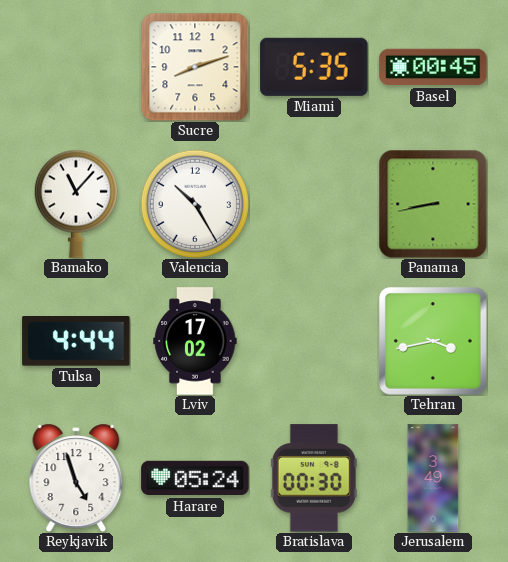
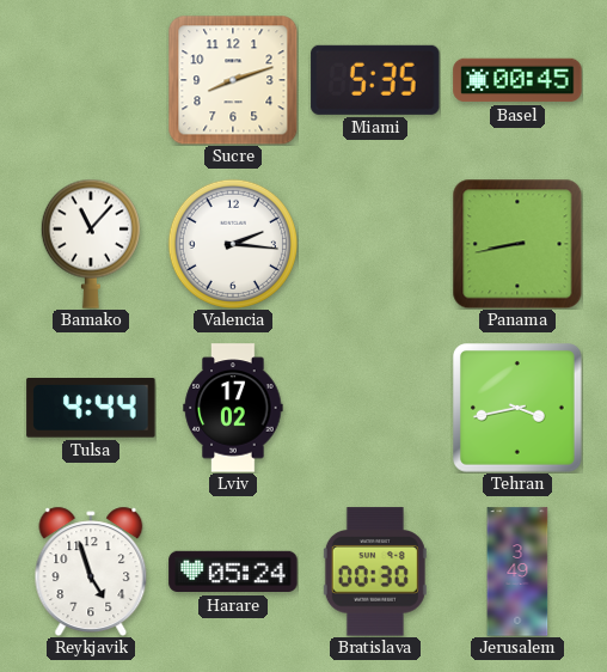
Valencia: 10:25 -> 2:16
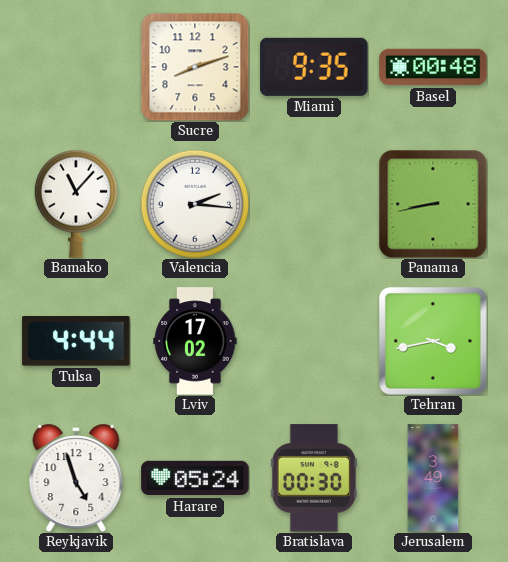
Miami: 5:35 -> 9:35
Basel: 00:45 -> 00:48
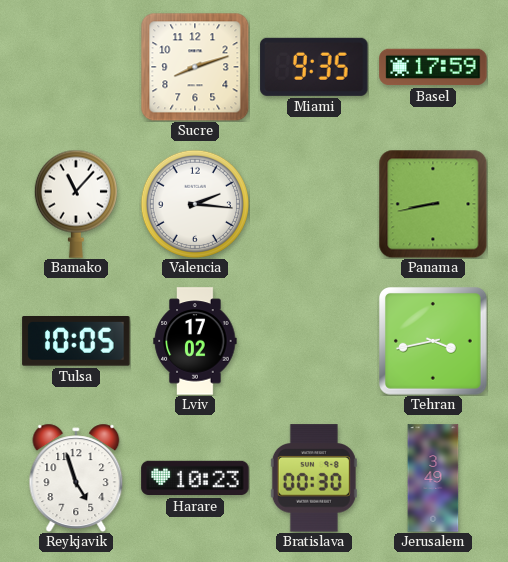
Basel: 00:48 -> 17:59
Tulsa: 4:44 -> 10:05
Harare: 05:24 -> 10:23
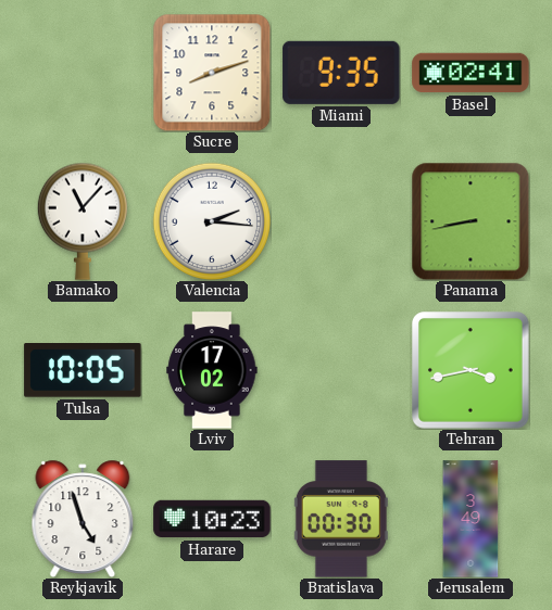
Basel: 17:59 -> 02:41
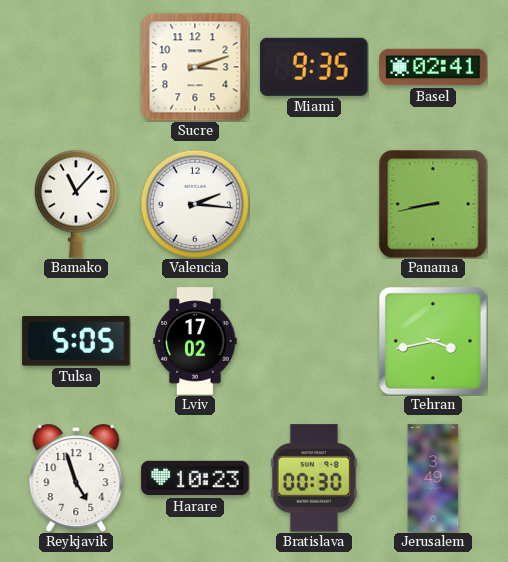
Sucre: 8:12 -> 3:12
Tulsa: 10:05 -> 5:05
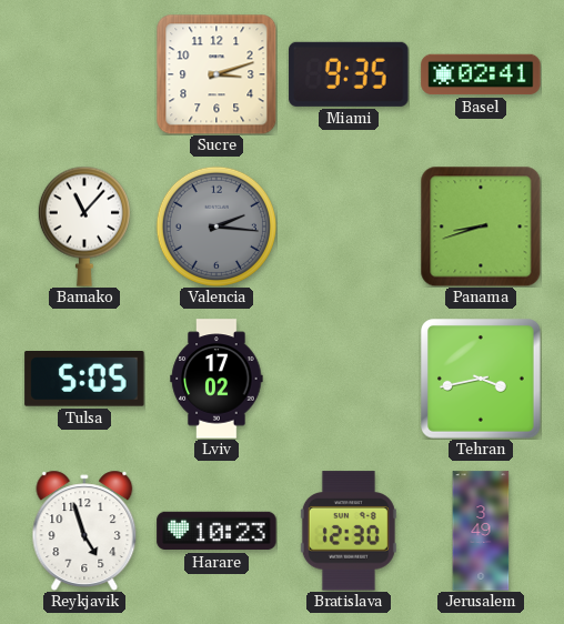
Valencia dial: white -> grey
Panama: 8:43 -> 8:42
Bratislava: 00:30 -> 12:30
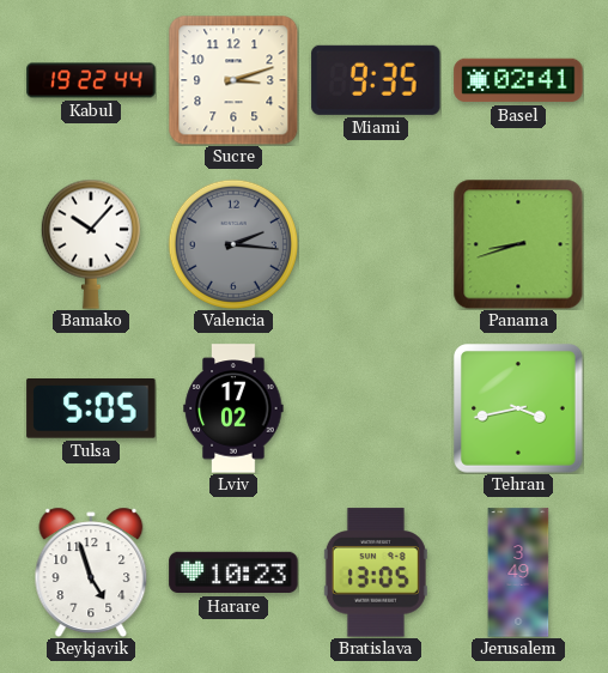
Kabul: none -> 19:22
Bamako: 11:07 -> 10:07
Bratislava: 12:30 -> 13:05
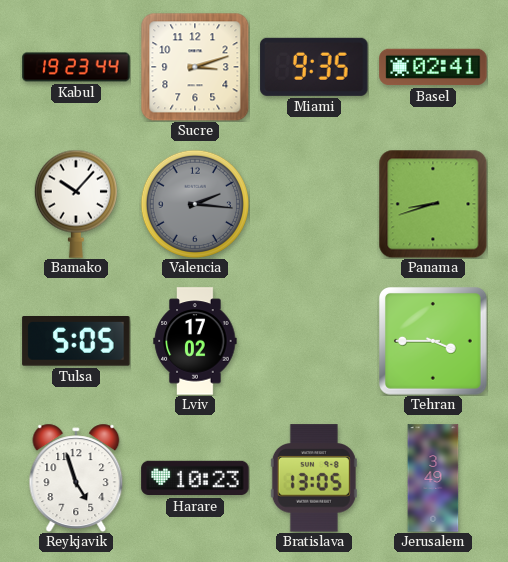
Kabul: 19:22 -> 19:23
Tehran: 3:43 -> 3:45
